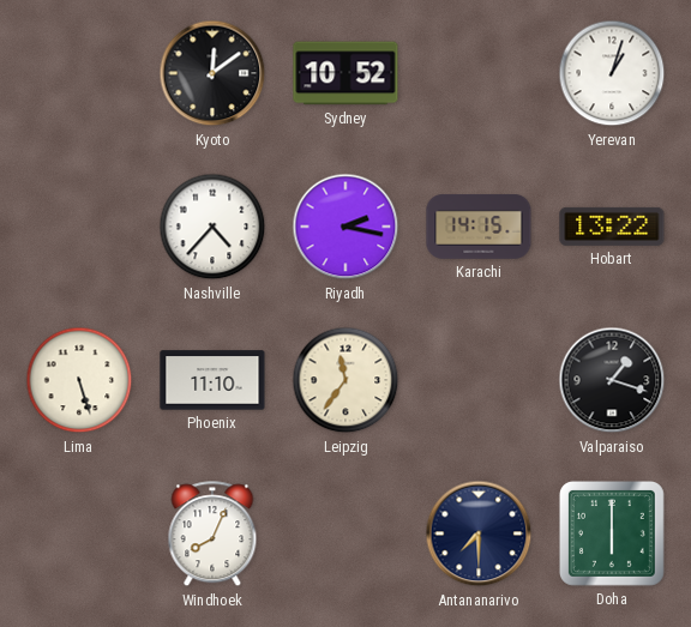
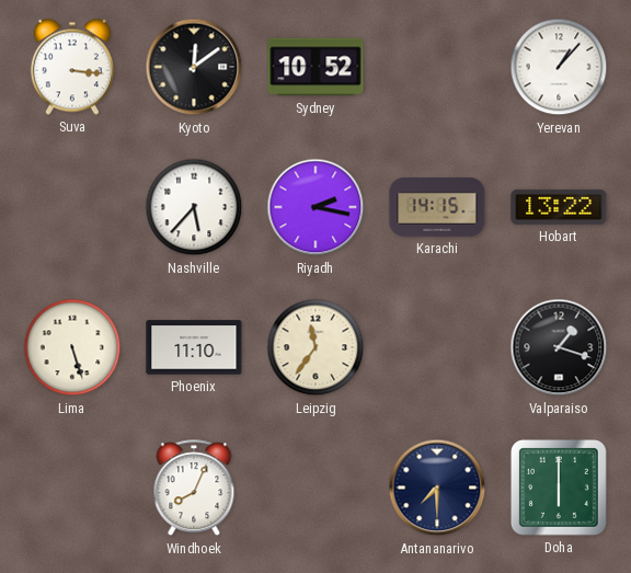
Suva: none -> 3:16
Yerevan: 1:03 -> 1:07
Nashville: 4:37 -> 5:37
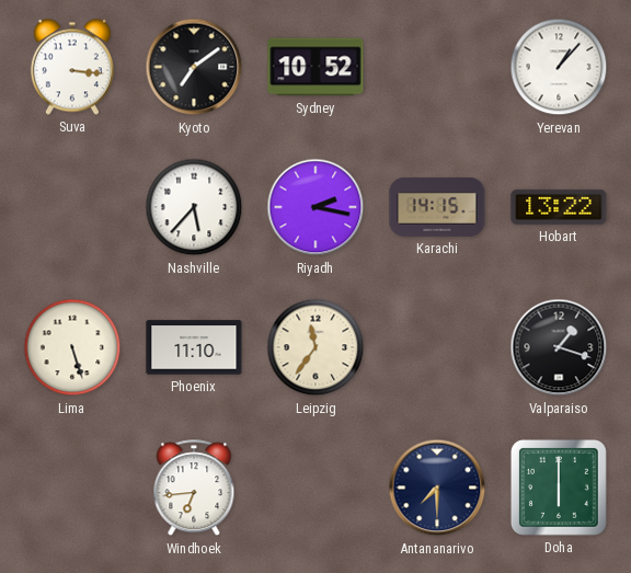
Kyoto: 12:09 -> 7:09
Windhoek: 8:04 -> 6:44
